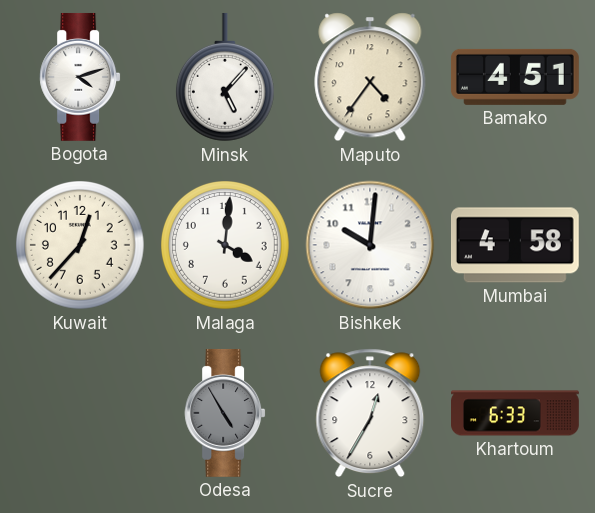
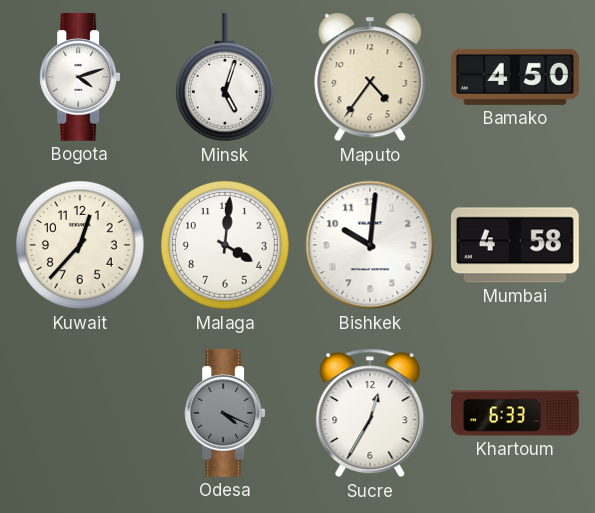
Minsk: 5:07 -> 5:03
Bamako: 4:51 -> 4:50
Odesa: 4:55 -> 4:19
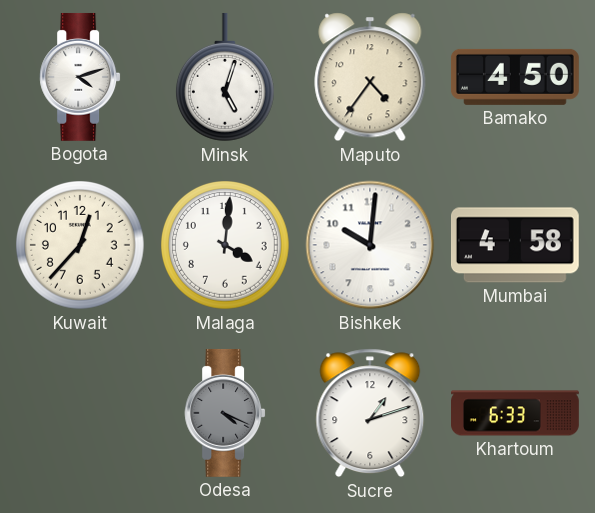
Sucre: 12:35 -> 1:12
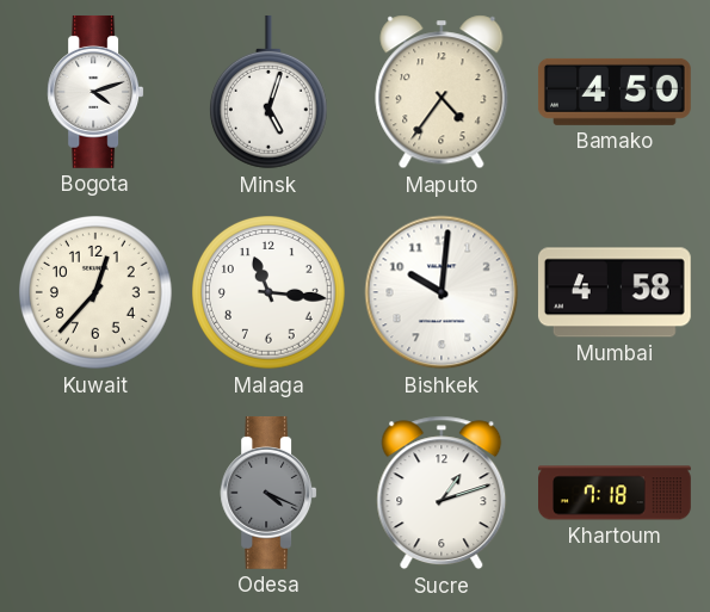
Malaga: 4:01 -> 11:16
Khartoum: 6:33 -> 7:18
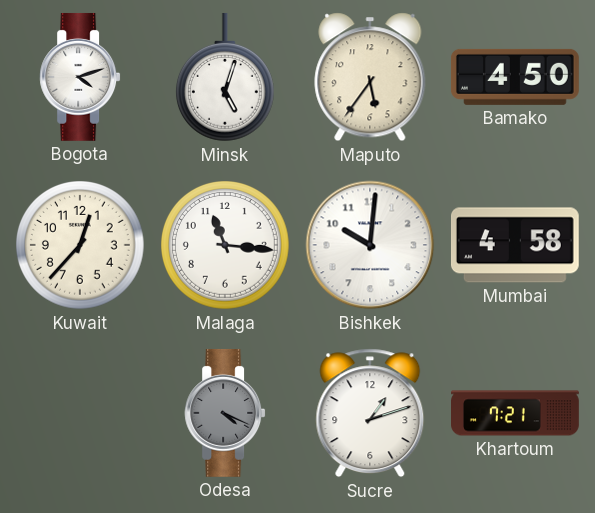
Maputo: 4:36 -> 5:36
Khartoum: 7:18 -> 7:21
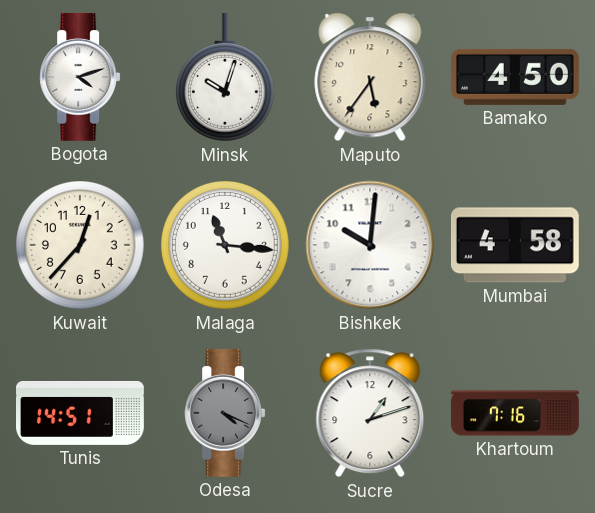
Minsk: 5:03 -> 10:03
Tunis: none -> 14:51
Khartoum: 7:21 -> 7:16
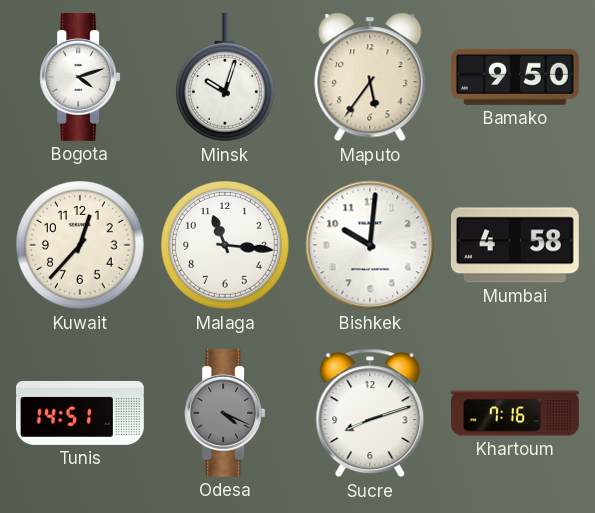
Bamako: 4:50 -> 9:50
Sucre: 1:12 -> 8:12
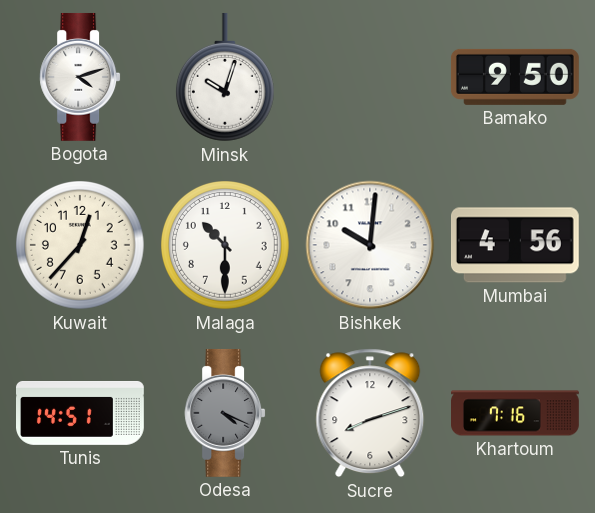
Maputo: 5:36 -> none
Malaga: 11:16 -> 10:30
Mumbai: 4:58 -> 4:56
